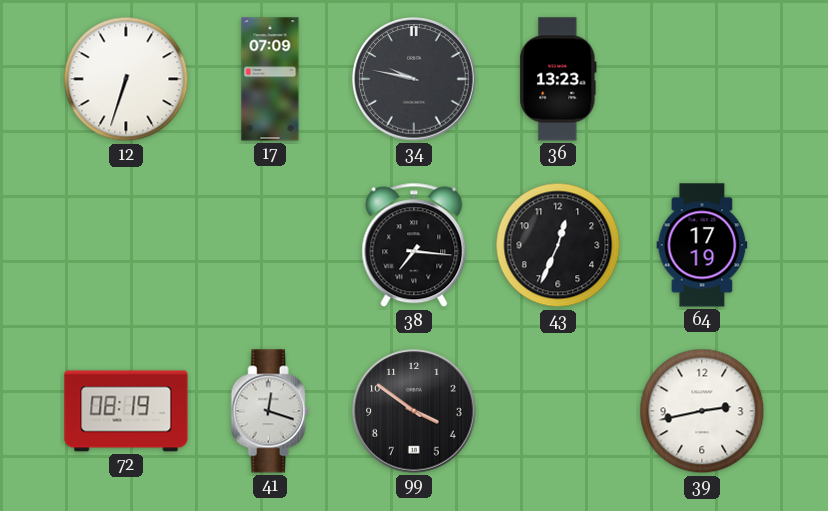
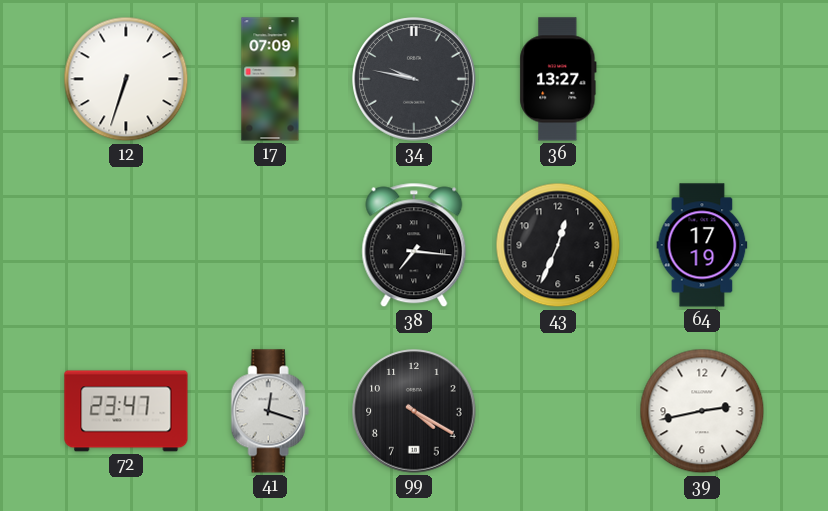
36: 13:23 -> 13:27
72: 08:19 -> 23:47
99: 3:51 -> 4:20
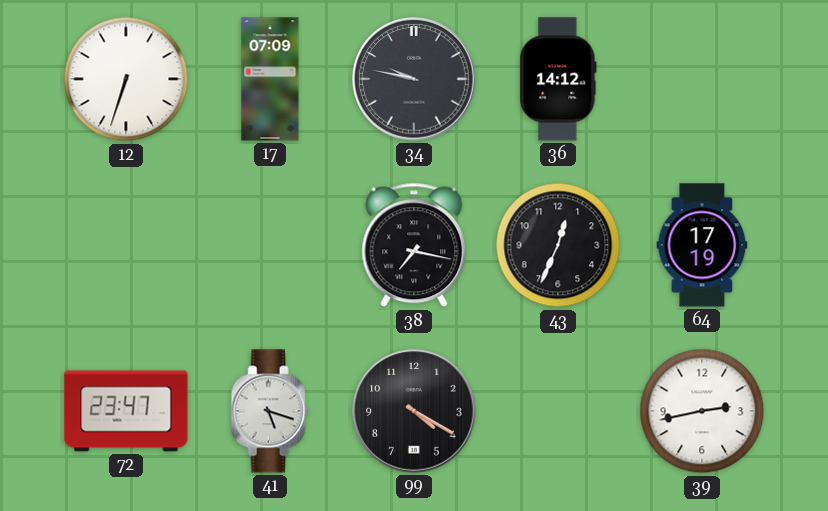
36: 13:27 -> 14:12
38: 7:16 -> 7:17
41: 12:18 -> 5:18
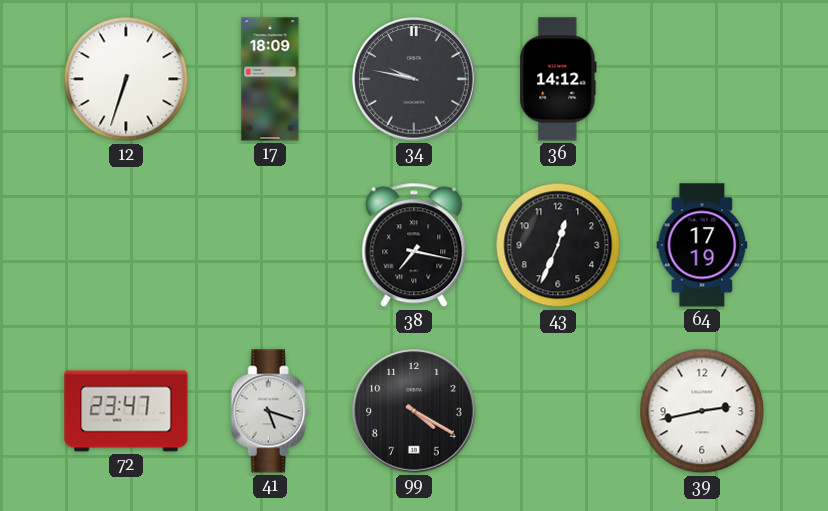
17: 07:09 -> 18:09
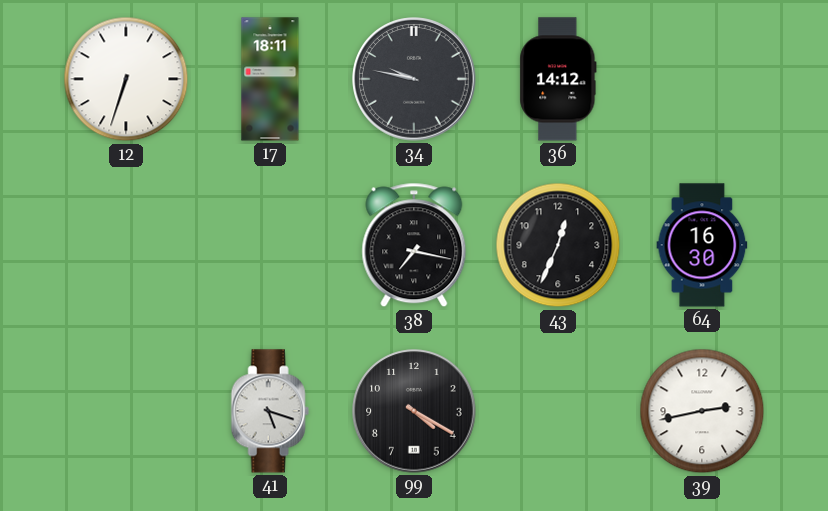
17: 18:09 -> 18:11
64: 17:19 -> 16:30
72: 23:47 -> none
